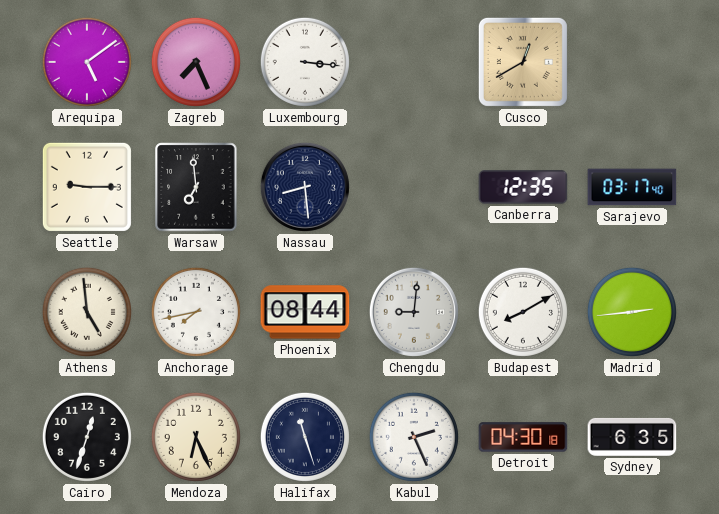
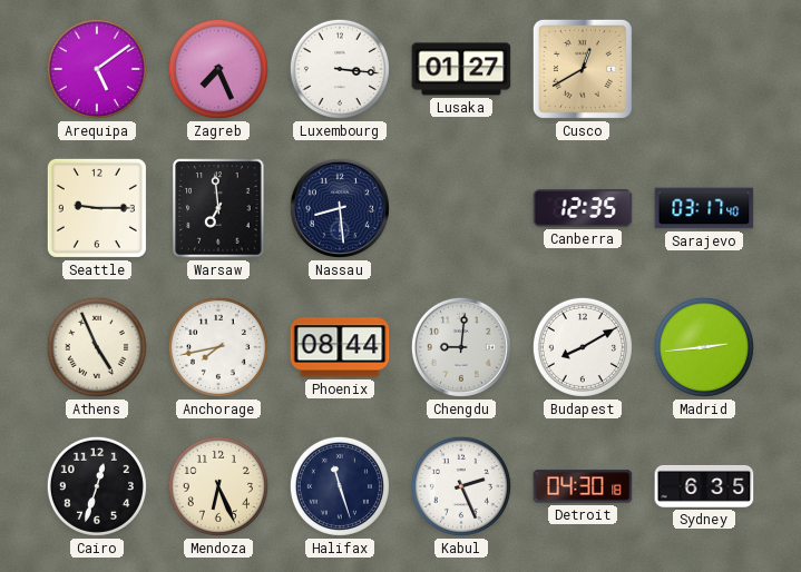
Lusaka: none -> 01:27
Athens: 4:59 -> 4:56
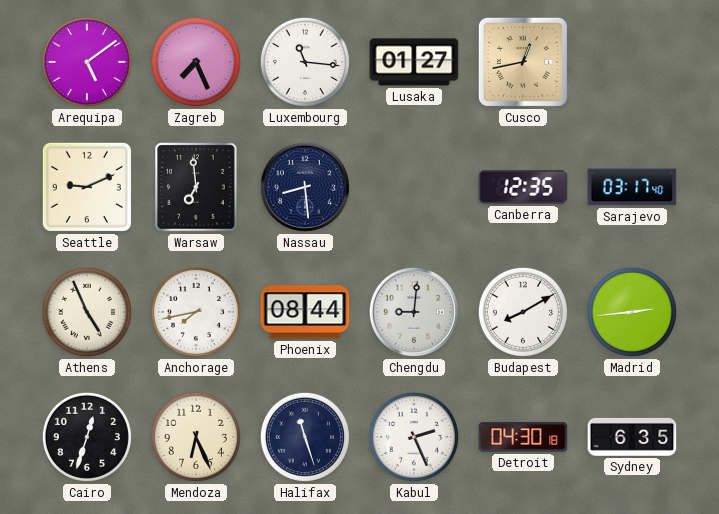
Luxembourg: 3:16 -> 11:16
Cusco: 12:40 -> 12:43
Seattle: 9:15 -> 9:11
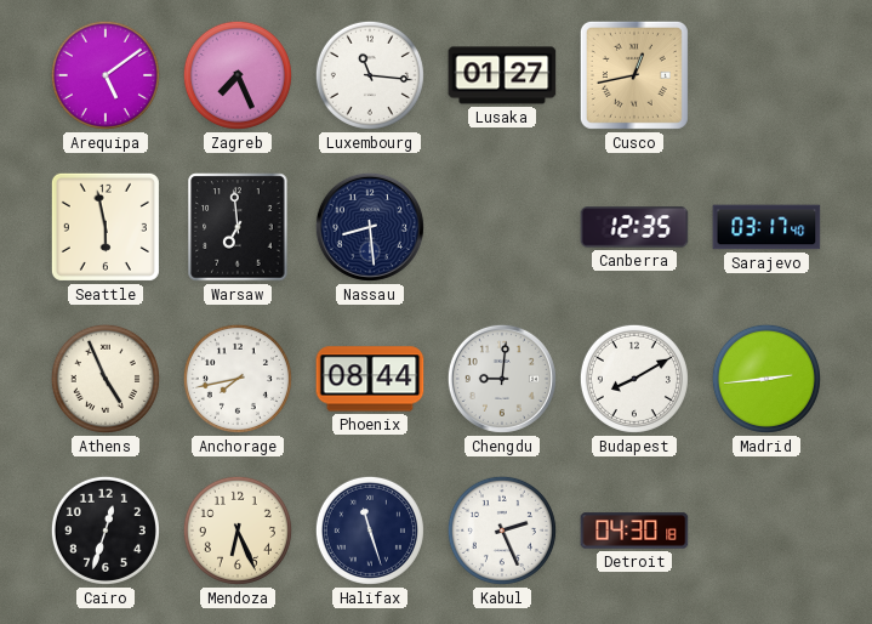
Seattle: 9:11 -> 5:58
Sydney: 6:35 -> none
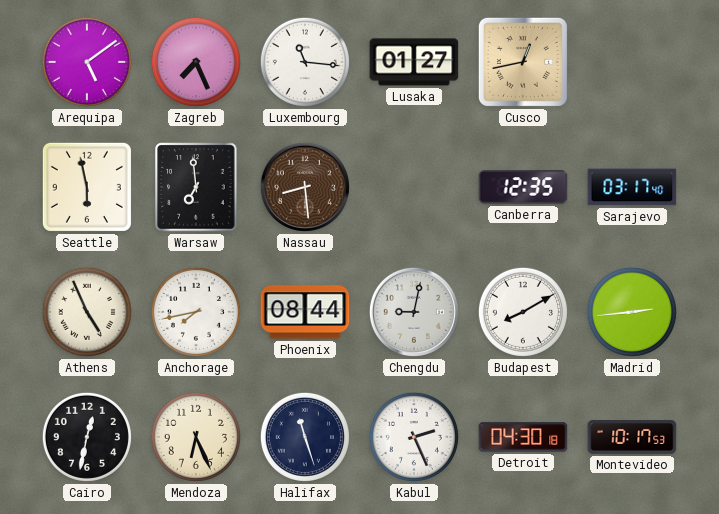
Nassau dial: navy -> brown
Chengdu: 9:01 -> 9:02
Cairo: 12:33 -> 12:32
Montevideo: none -> 10:17
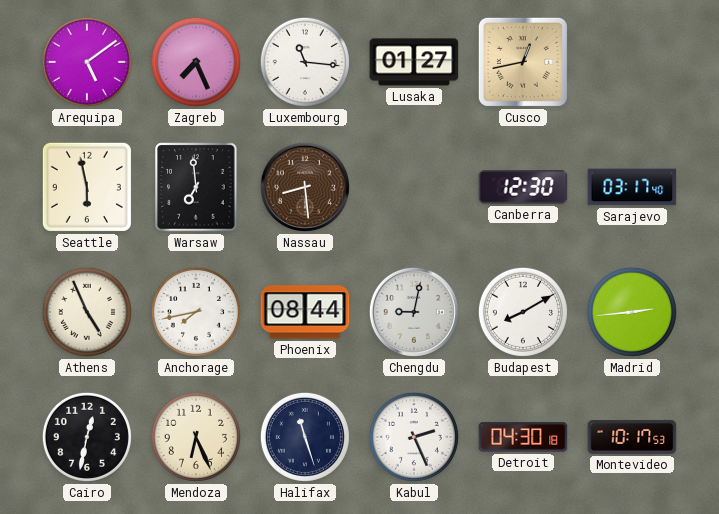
Canberra: 12:35 -> 12:30
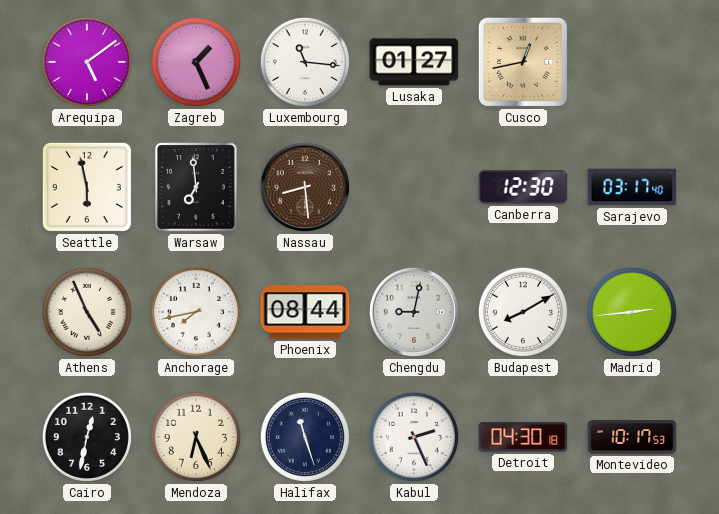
Zagreb: 7:26 -> 1:26
